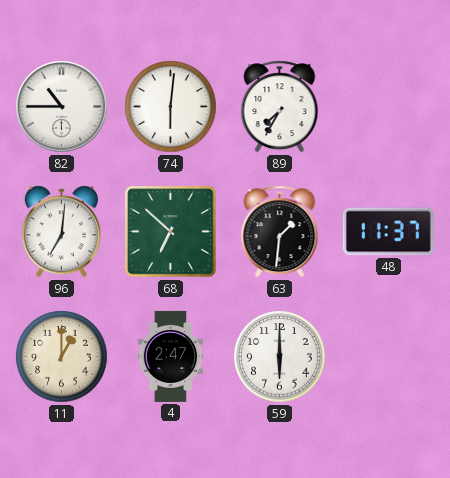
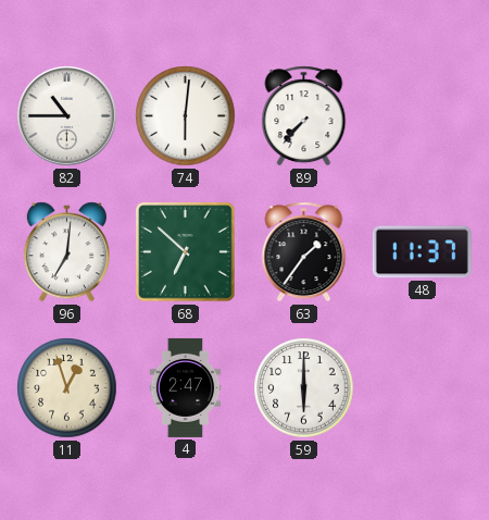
89: 7:35 -> 7:37
63: 1:31 -> 1:36
11: 1:00 -> 12:57
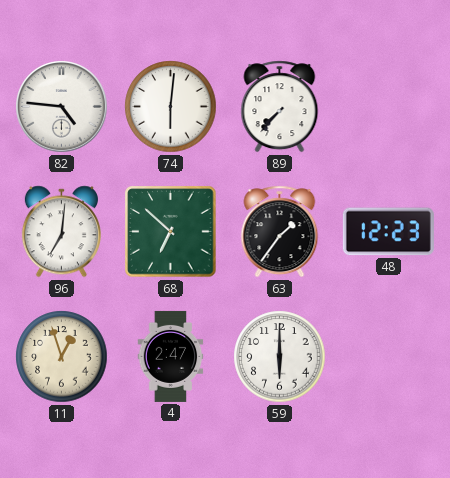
82: 10:45 -> 4:46
48: 11:37 -> 12:23
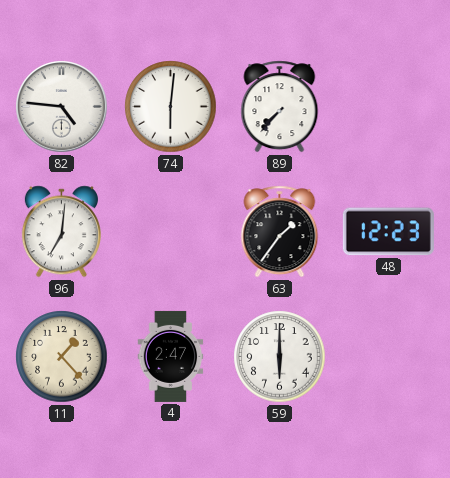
68: 6:52 -> none
11: 12:57 -> 1:23
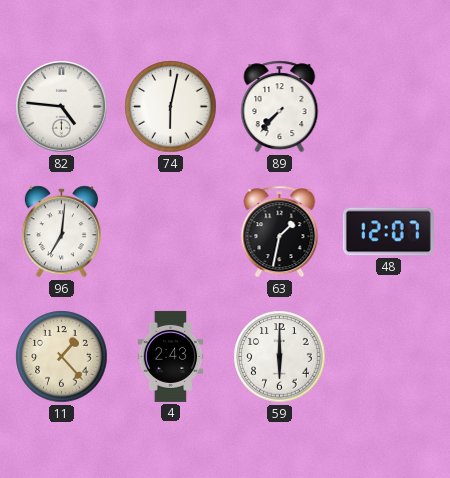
74: 6:01 -> 6:02
63: 1:36 -> 1:32
48: 12:23 -> 12:07
4: 2:47 -> 2:43
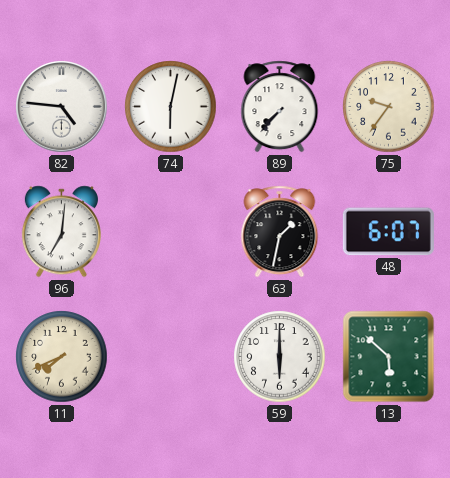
75: none -> 9:36
48: 12:07 -> 6:07
11: 1:23 -> 7:41
4: 2:43 -> none
13: none -> 5:52
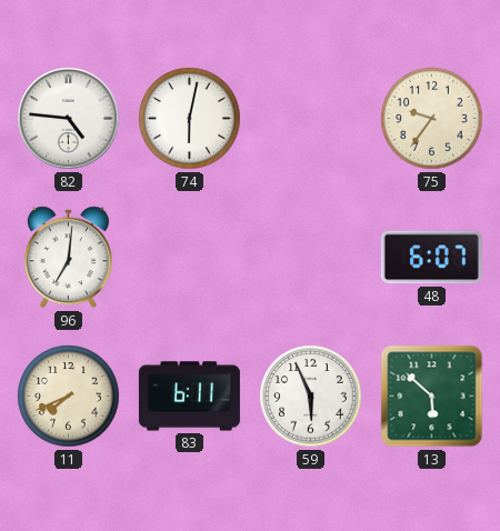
89: 7:37 -> none
63: 1:32 -> none
83: none -> 6:11
59: 6:00 -> 5:56
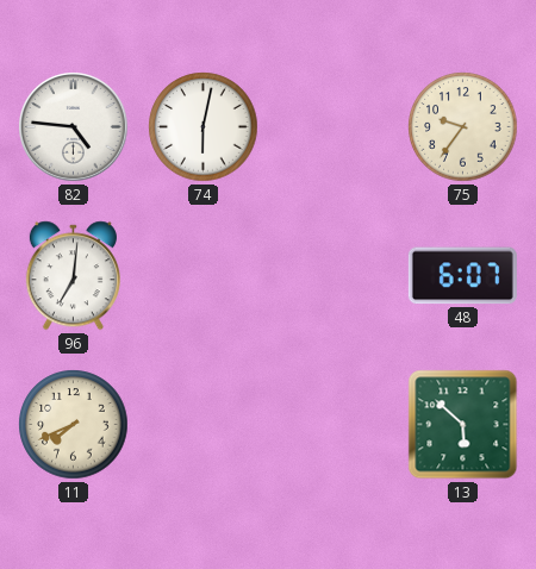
83: 6:11 -> none
59: 5:56 -> none
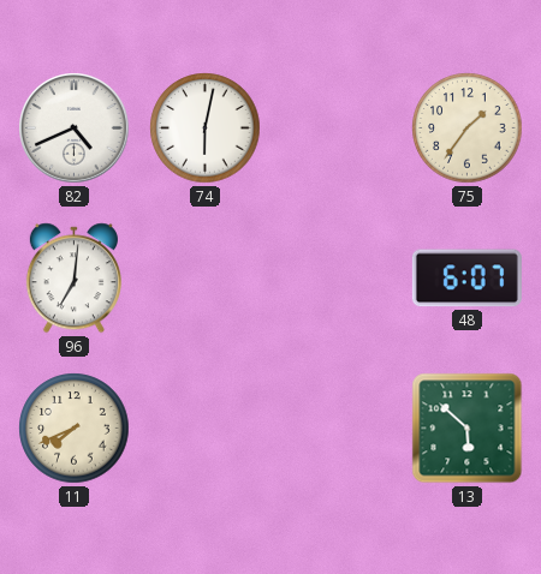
82: 4:46 -> 4:41
75: 9:36 -> 1:36
